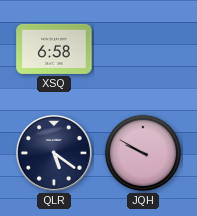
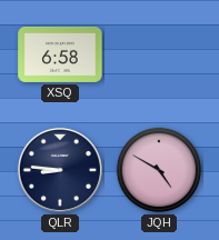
QLR: 5:21 -> 8:46
JQH: 9:50 -> 4:50
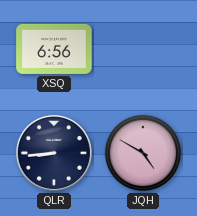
XSQ: 6:58 -> 6:56
QLR: 8:46 -> 8:44
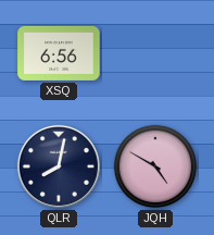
QLR: 8:44 -> 8:02
